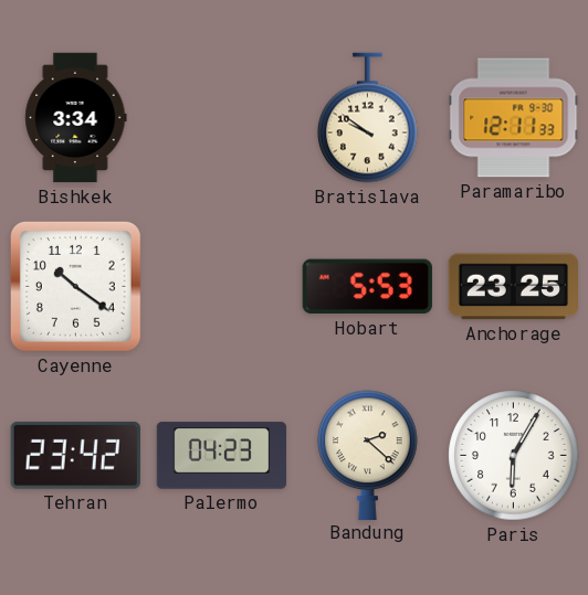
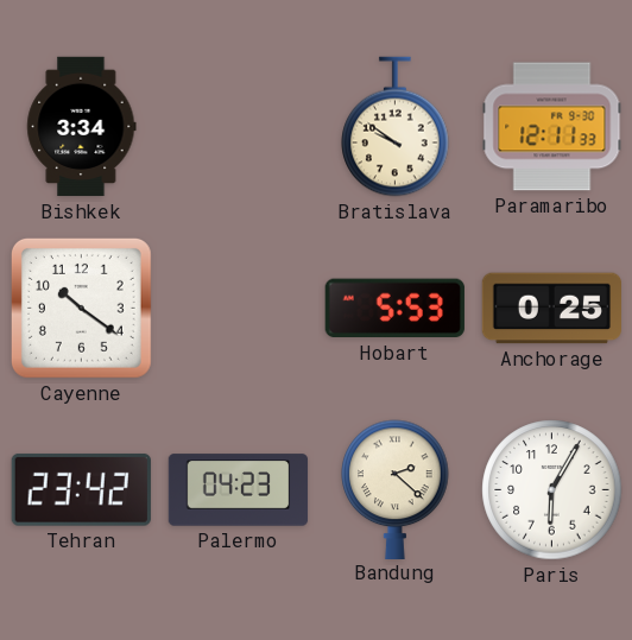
Anchorage: 23:25 -> 0:25
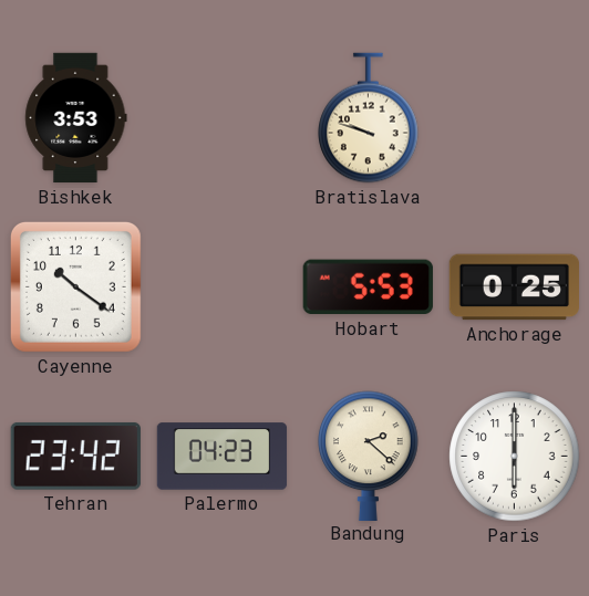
Bishkek: 3:34 -> 3:53
Bratislava: 9:51 -> 9:48
Paramaribo: 12:11 -> none
Paris: 6:05 -> 6:00
